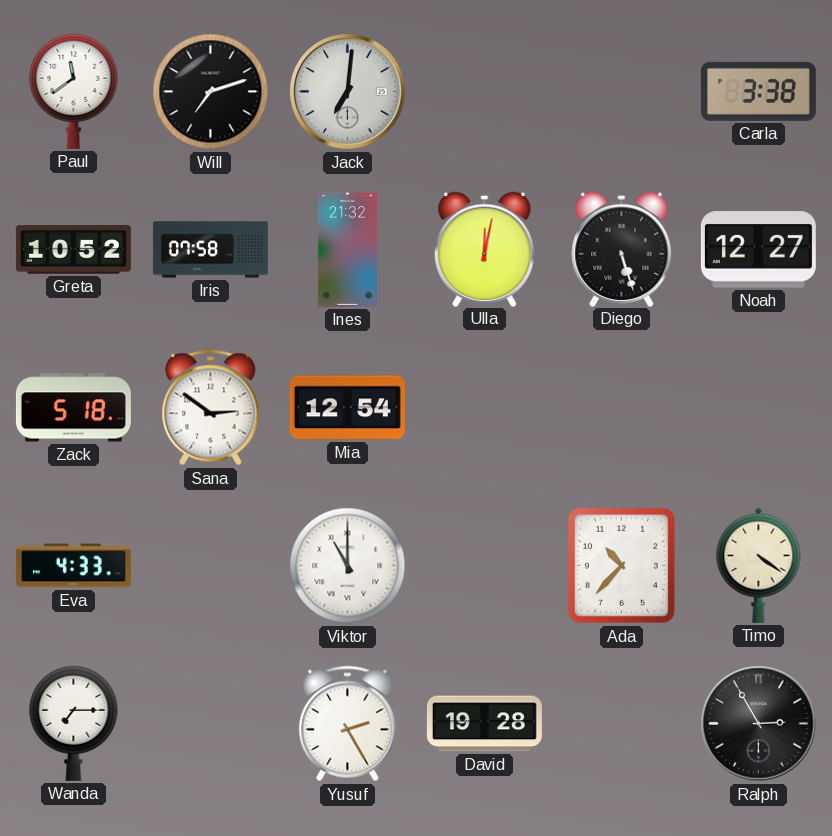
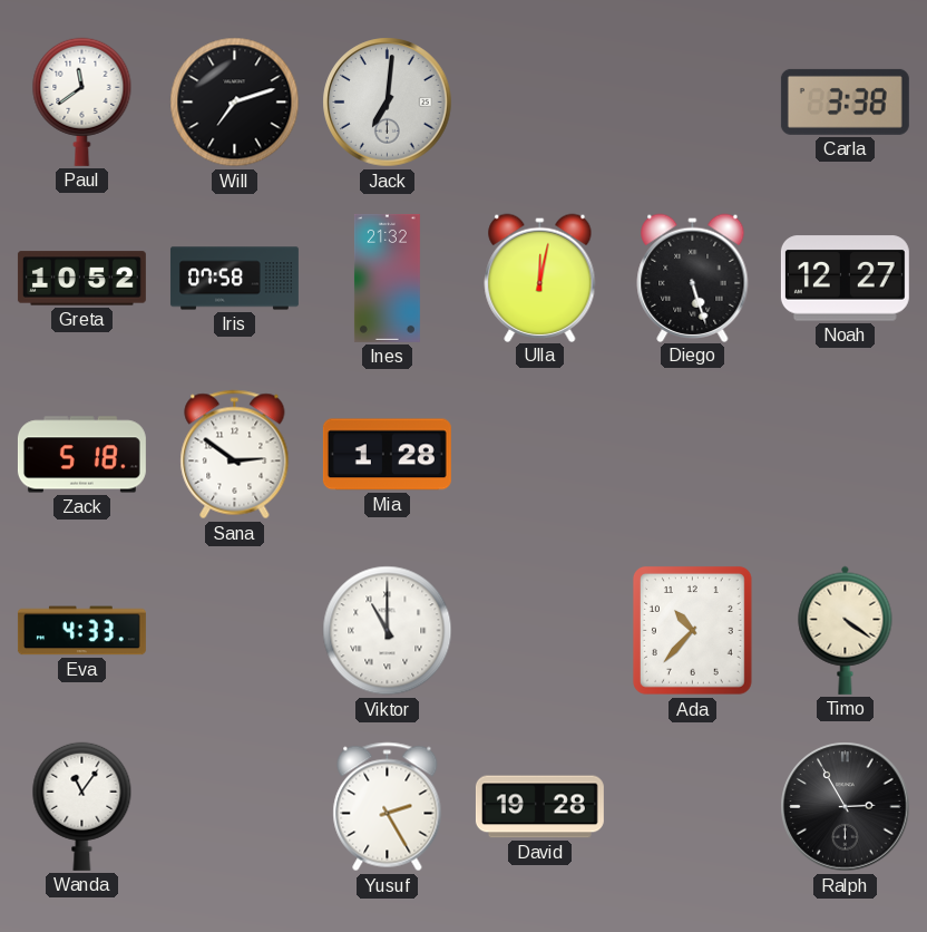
Mia: 12:54 -> 1:28
Wanda: 7:15 -> 11:06
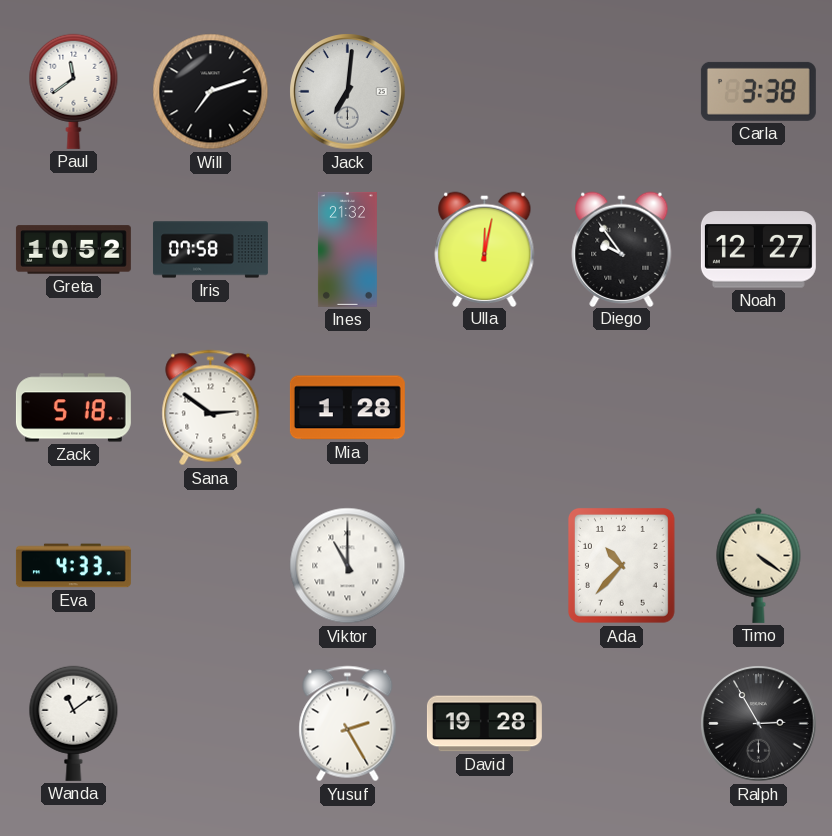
Diego: 5:27 -> 9:54
Wanda: 11:06 -> 11:09
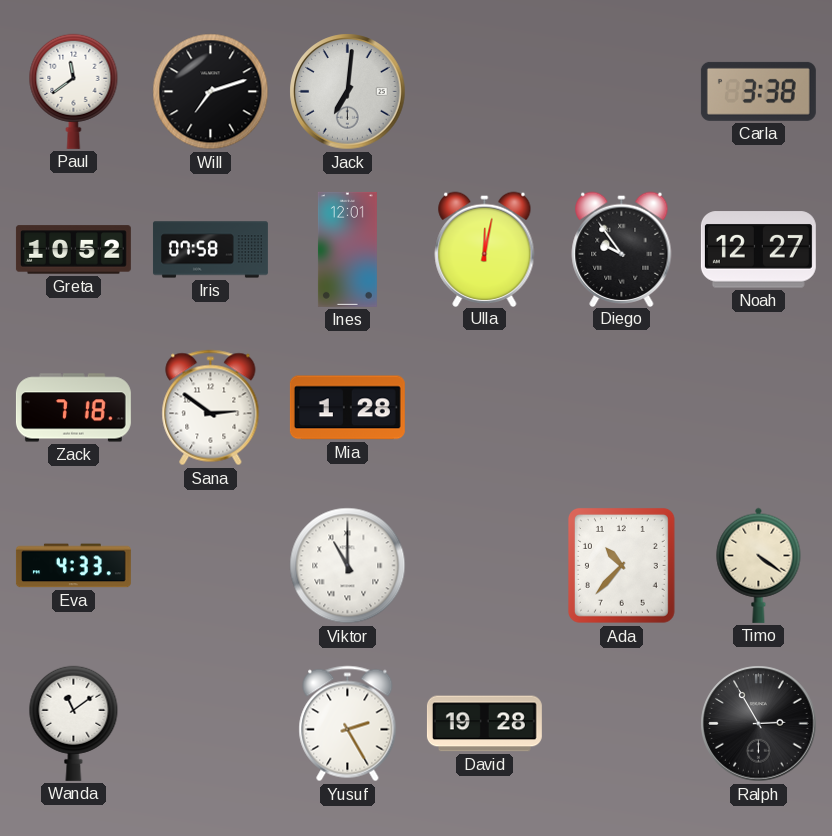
Ines: 21:32 -> 12:01
Zack: 5:18 -> 7:18
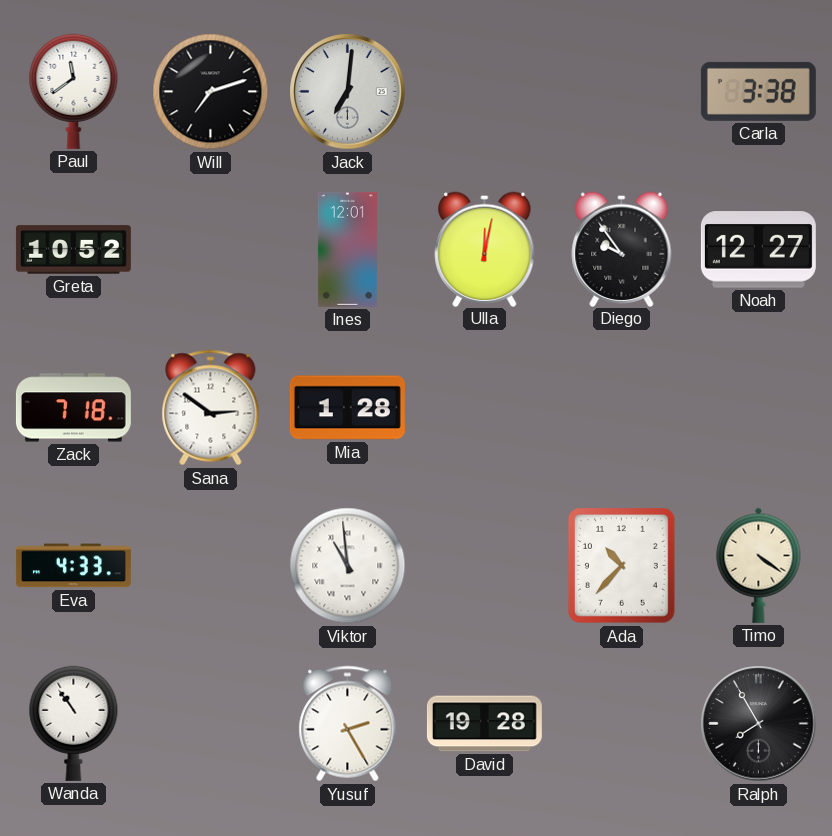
Iris: 07:58 -> none
Viktor: 11:00 -> 10:59
Wanda: 11:09 -> 10:54
Ralph: 2:55 -> 7:55
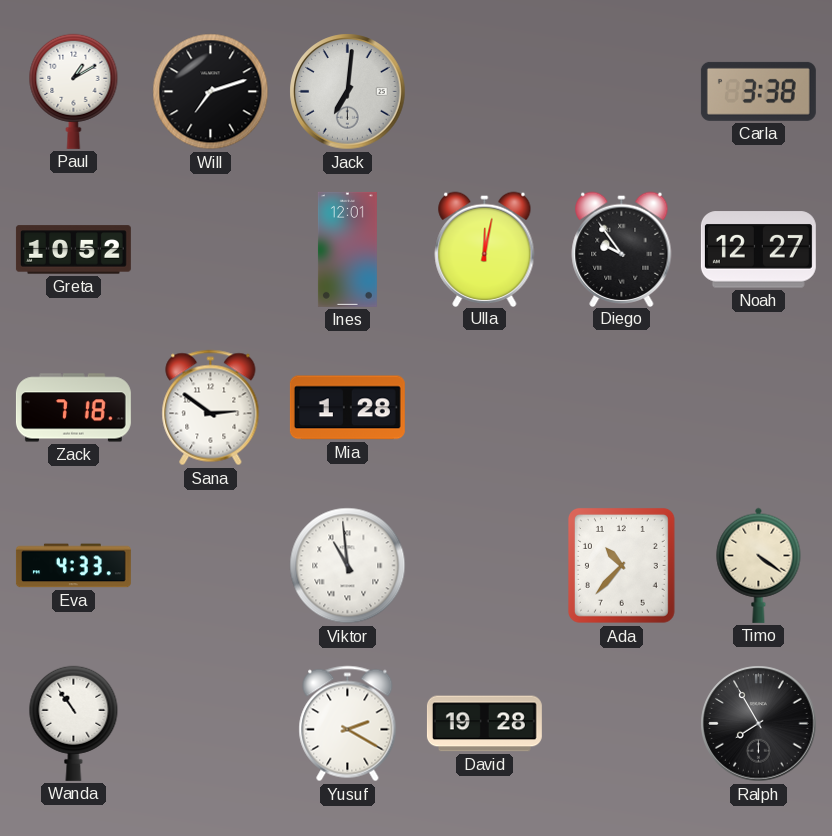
Paul: 11:39 -> 1:10
Yusuf: 2:25 -> 2:20
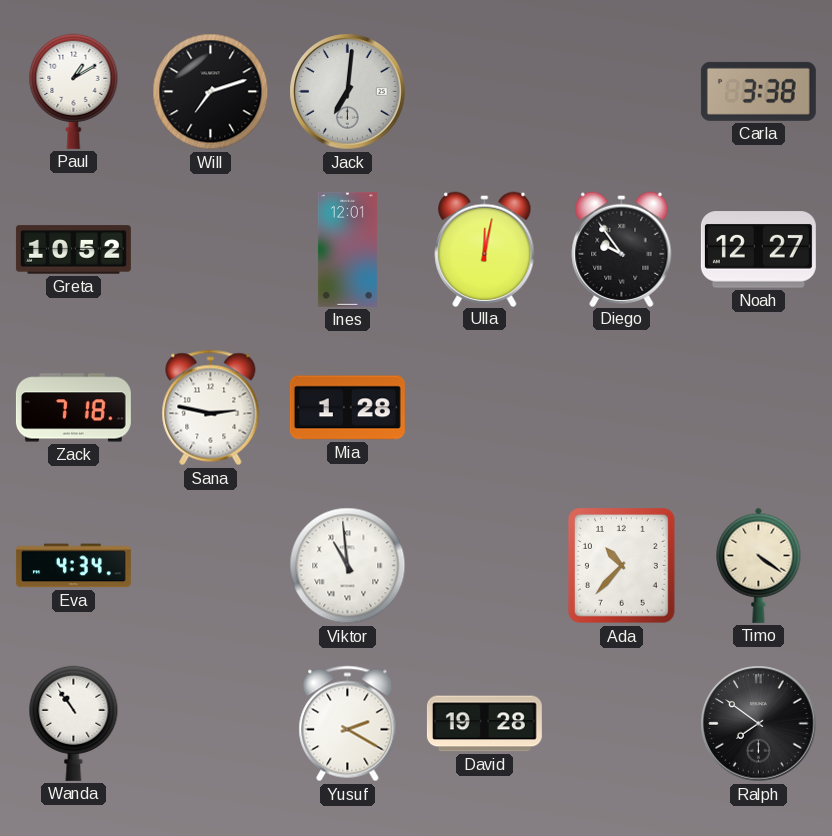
Sana: 2:51 -> 2:47
Eva: 4:33 -> 4:34
Ralph: 7:55 -> 7:51
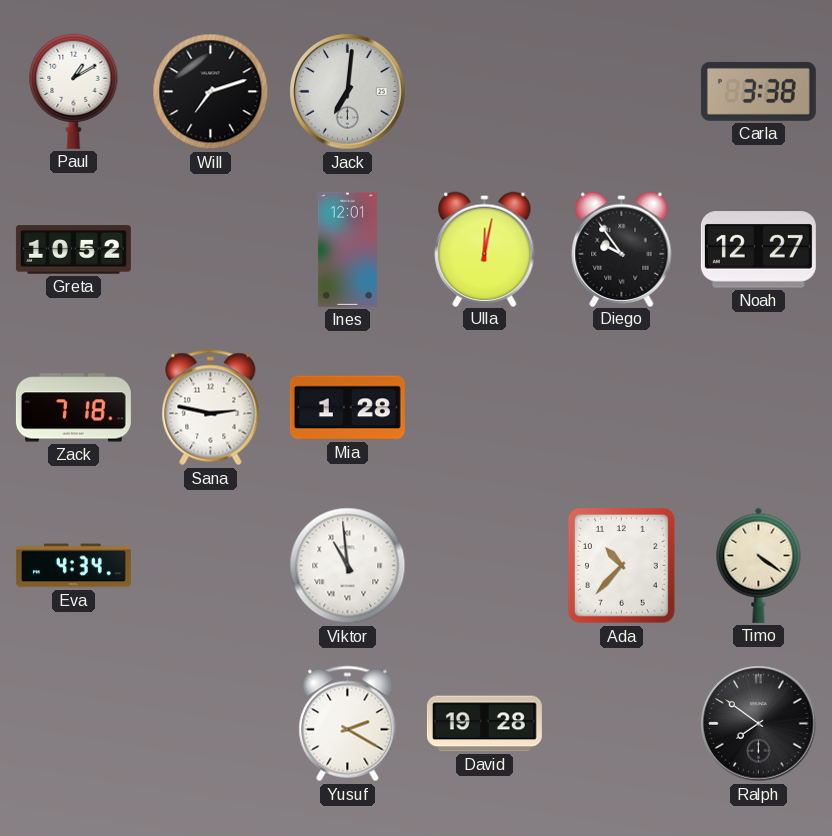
Wanda: 10:54 -> none
